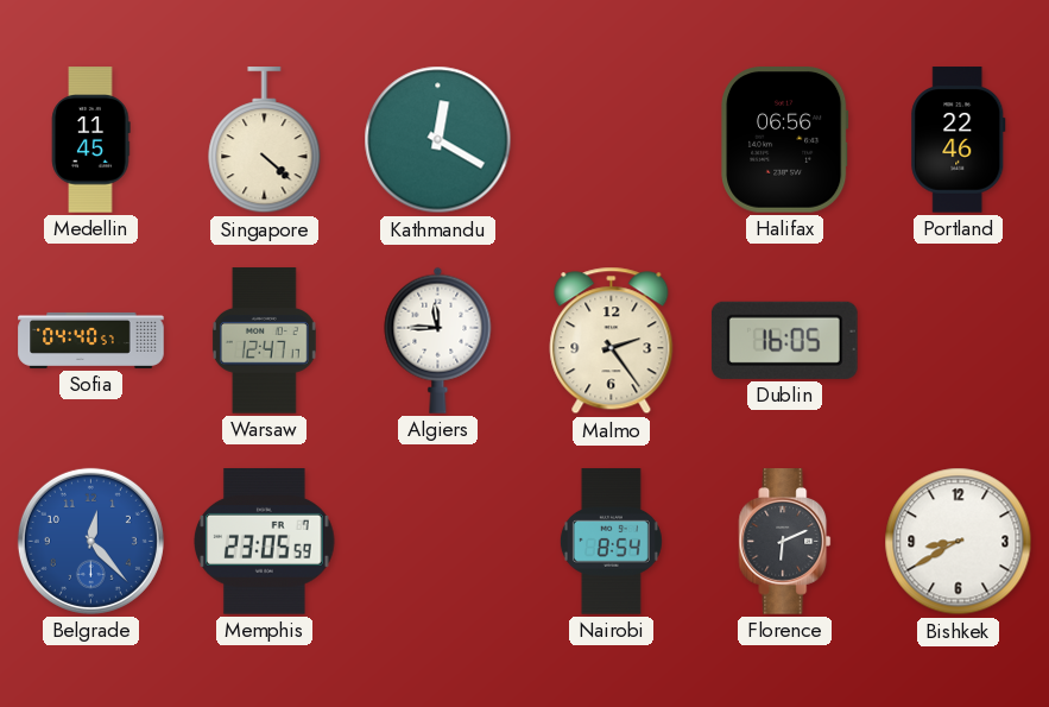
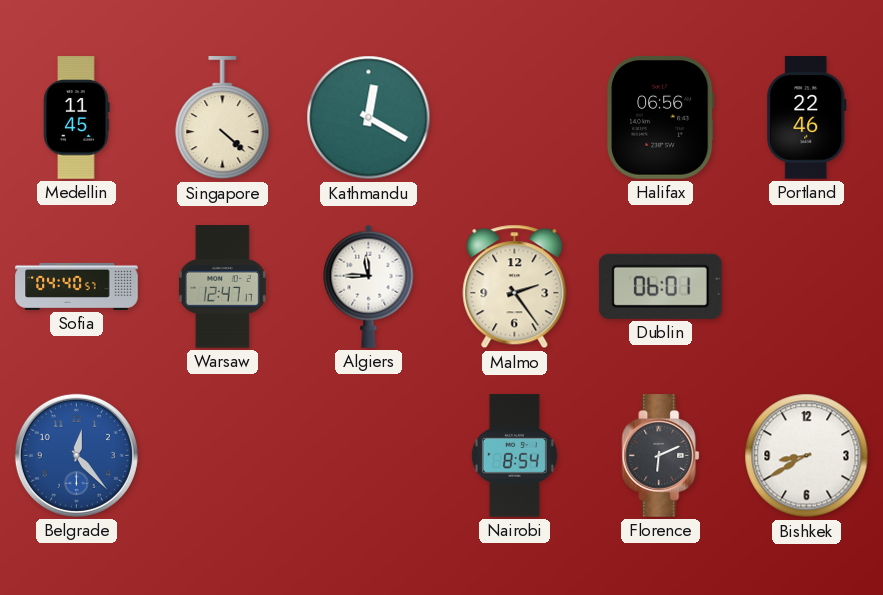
Dublin: 16:05 -> 06:01
Memphis: 23:05 -> none
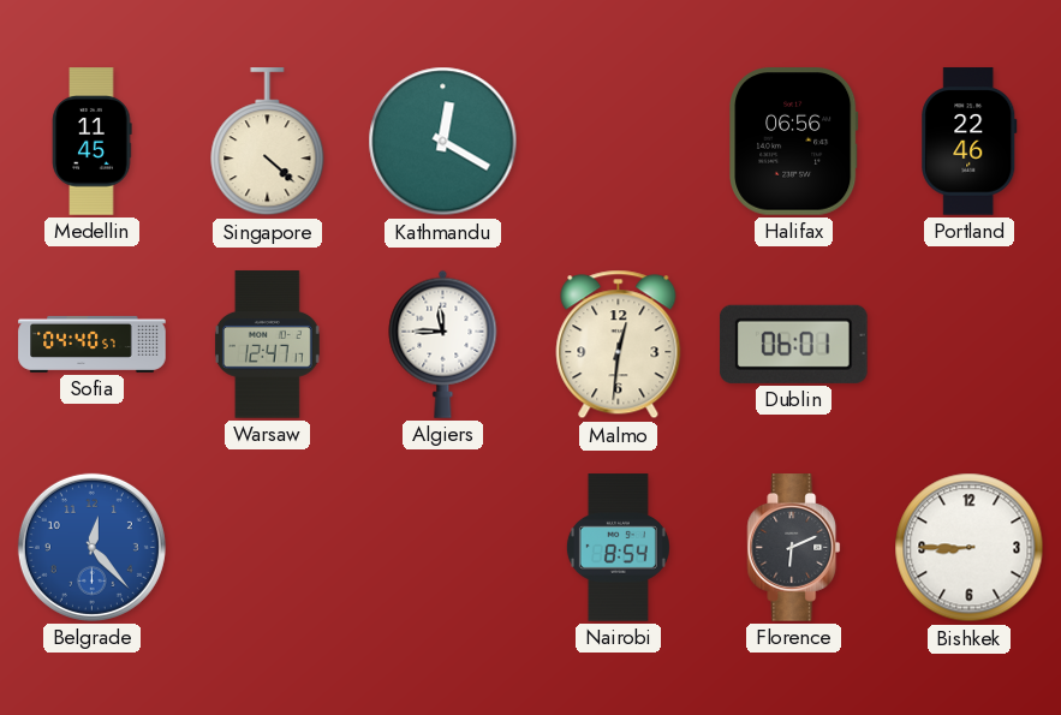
Malmo: 2:24 -> 12:31
Bishkek: 8:40 -> 8:45
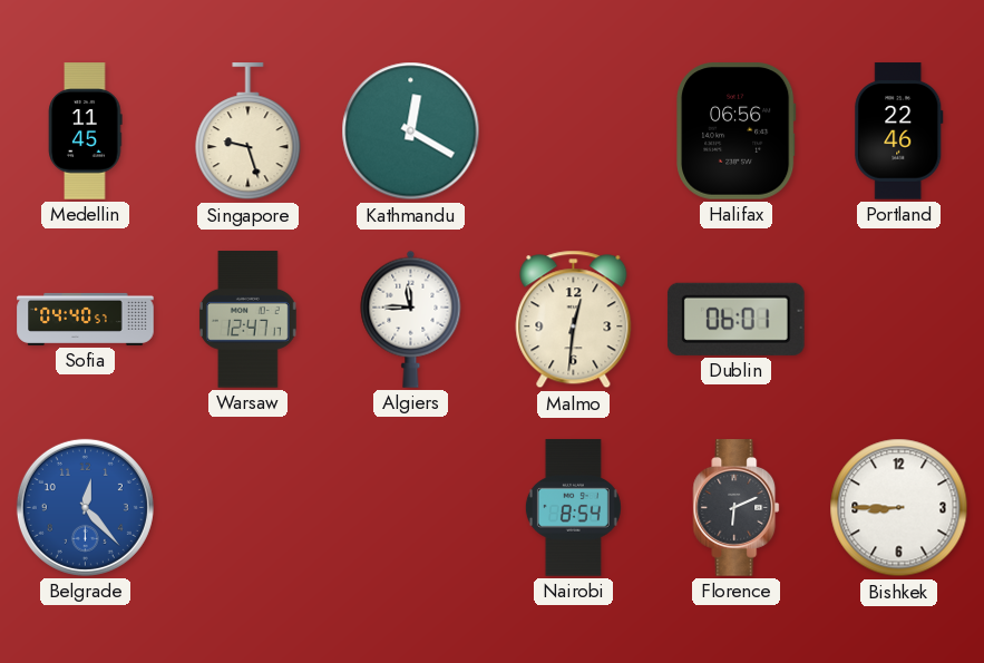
Singapore: 4:22 -> 9:27
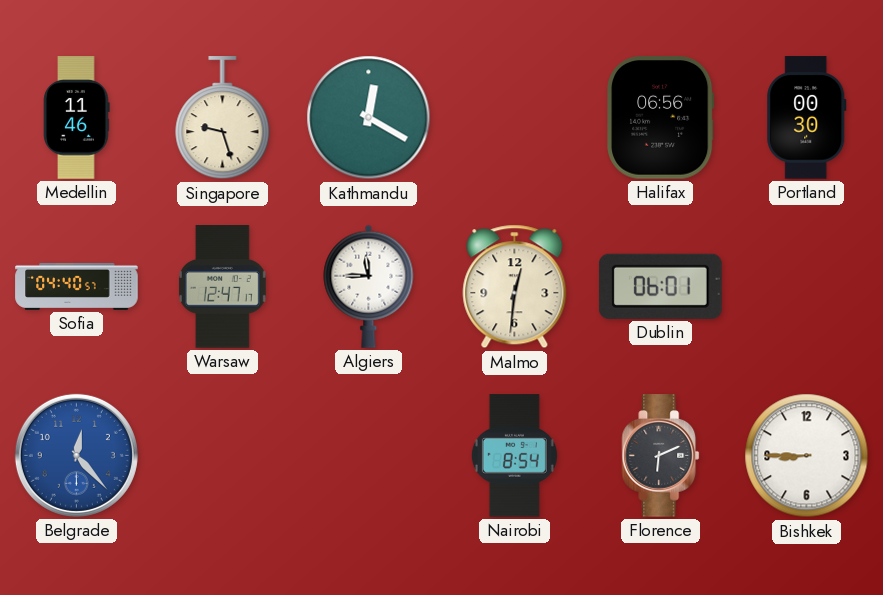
Medellin: 11:45 -> 11:46
Portland: 22:46 -> 00:30
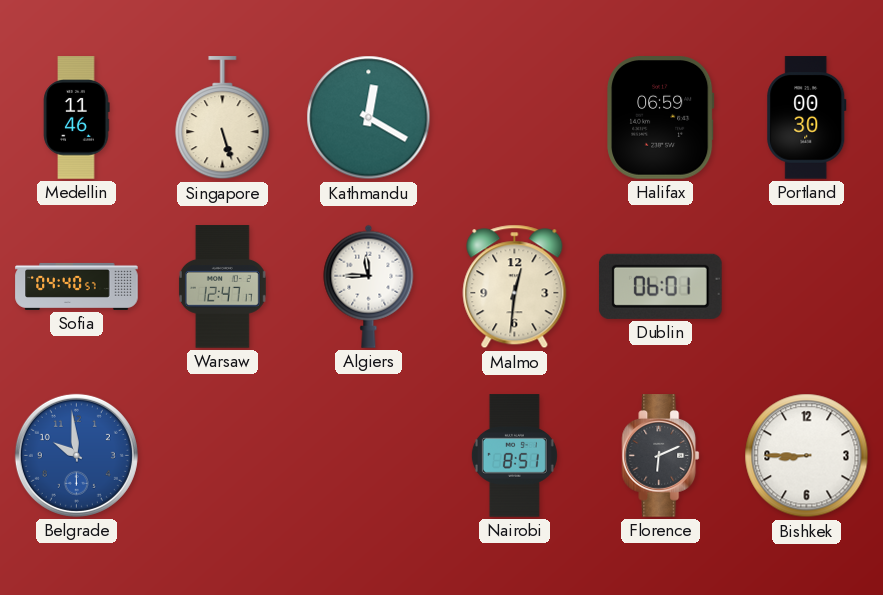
Singapore: 9:27 -> 5:27
Halifax: 06:56 -> 06:59
Belgrade: 12:23 -> 9:59
Nairobi: 8:54 -> 8:51
